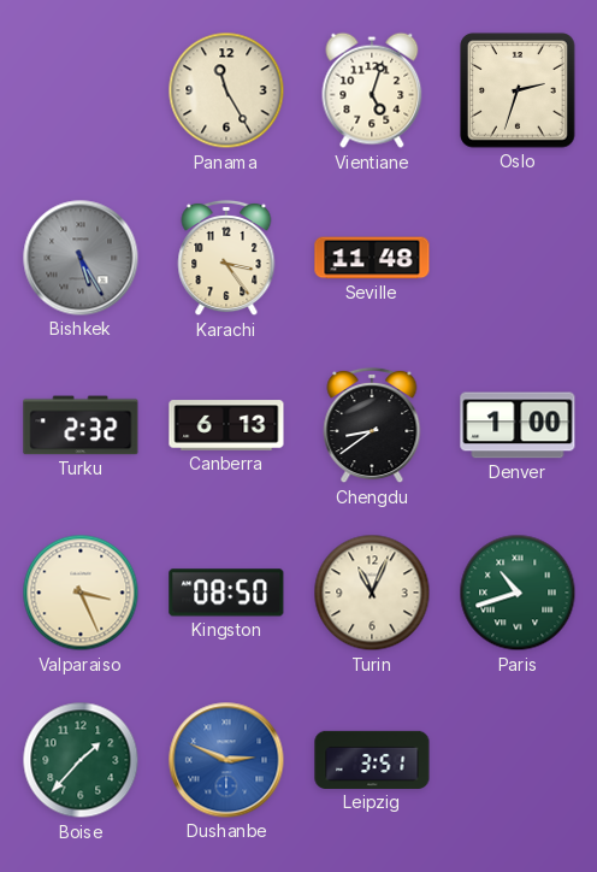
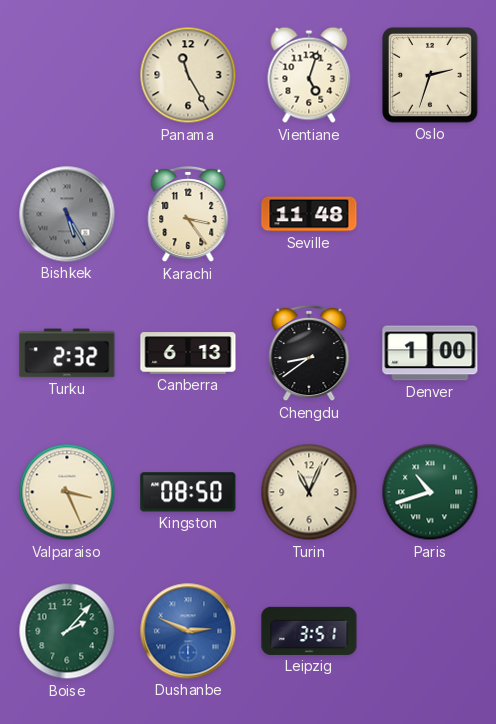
Boise: 1:37 -> 2:07
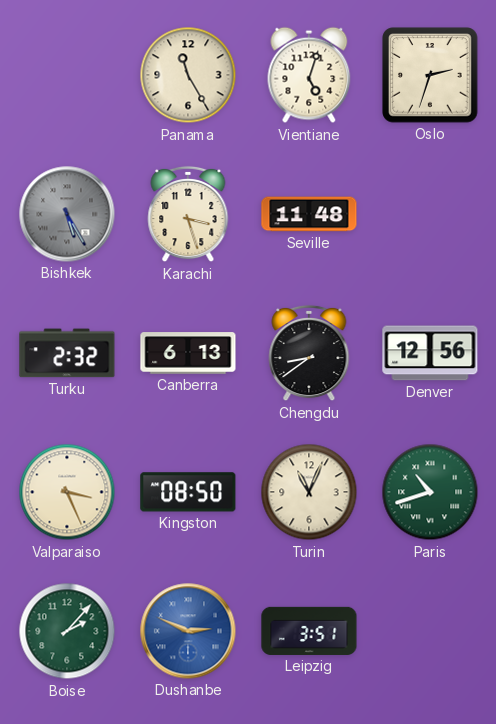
Karachi: 3:24 -> 3:27
Denver: 1:00 -> 12:56
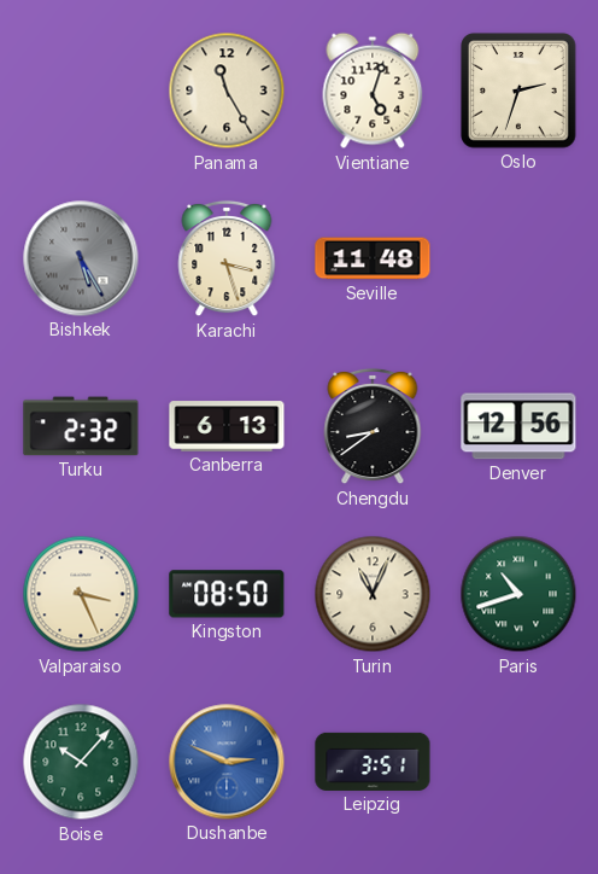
Boise: 2:07 -> 10:07
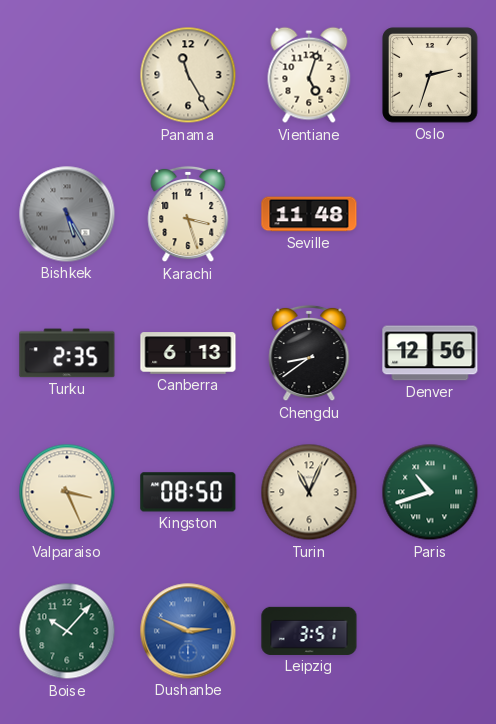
Turku: 2:32 -> 2:35
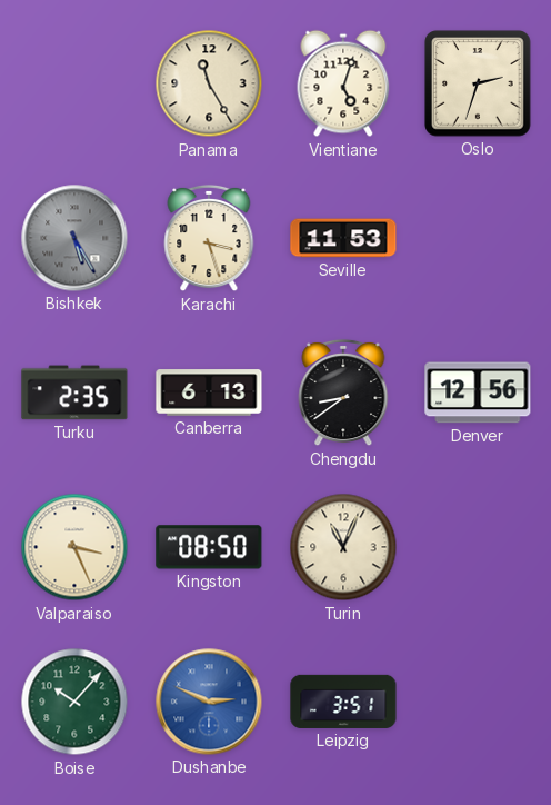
Seville: 11:48 -> 11:53
Paris: 10:42 -> none
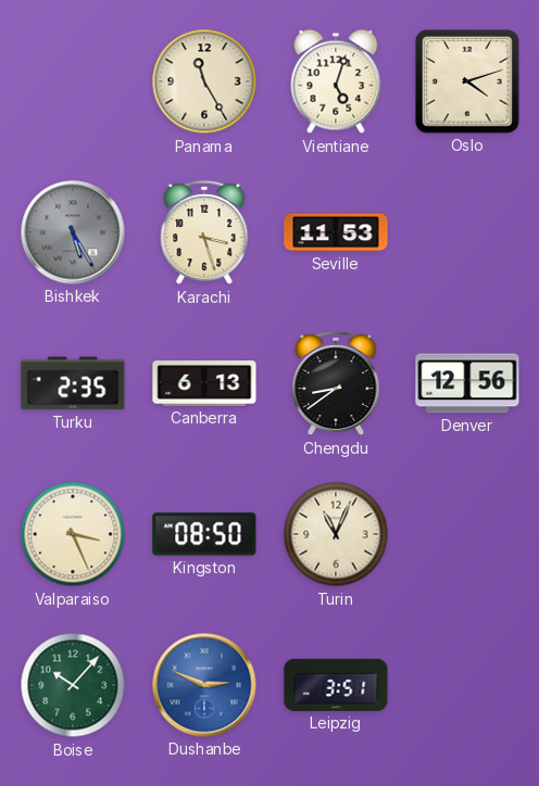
Oslo: 2:33 -> 4:12
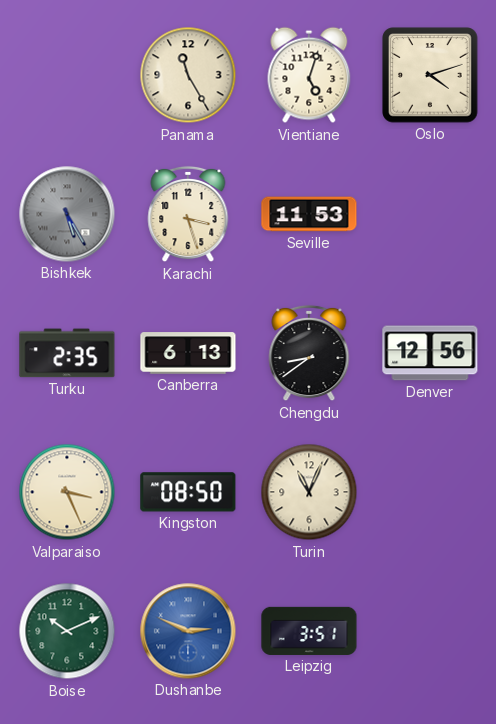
Boise: 10:07 -> 10:11
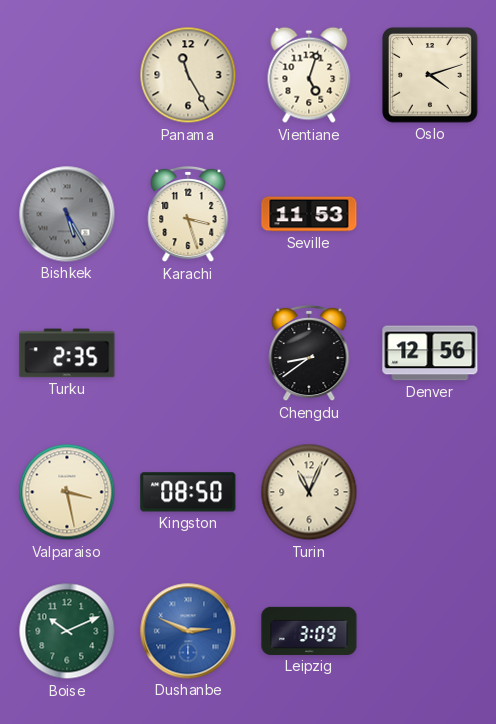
Canberra: 6:13 -> none
Valparaiso: 3:26 -> 3:28
Leipzig: 3:51 -> 3:09
